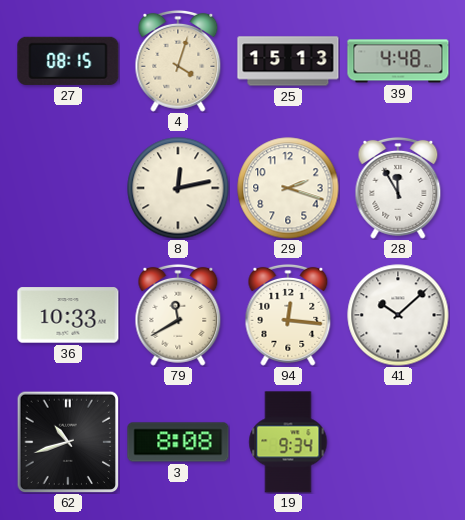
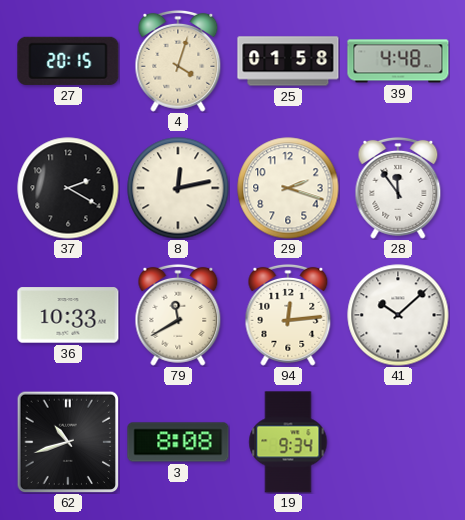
27: 08:15 -> 20:15
25: 15:13 -> 01:58
37: none -> 2:20
28: 11:55 -> 11:54
94: 12:16 -> 12:14
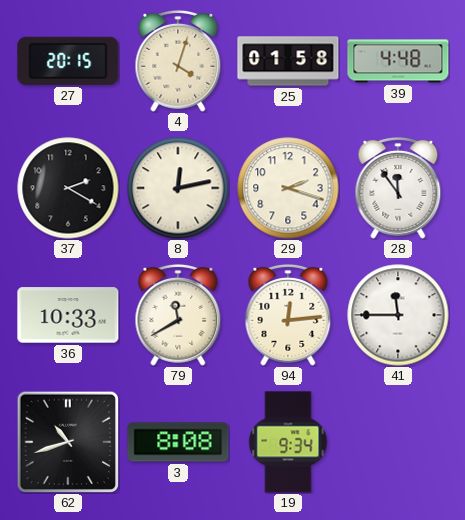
41: 10:08 -> 11:45
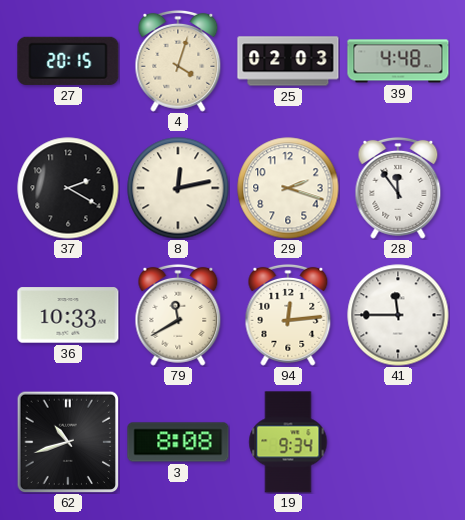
25: 01:58 -> 02:03
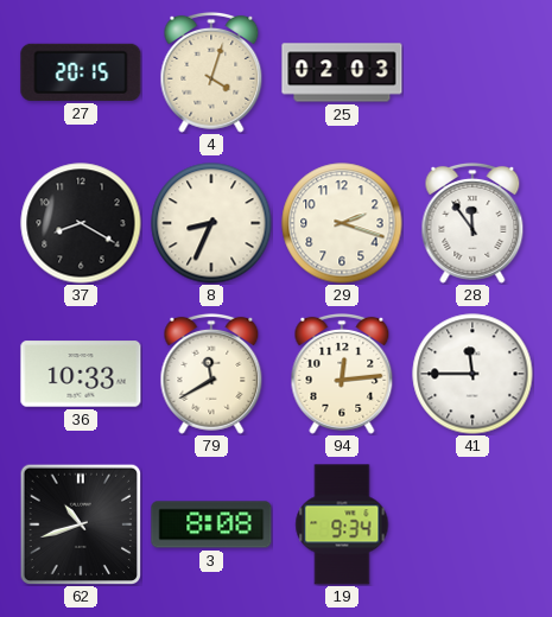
39: 4:48 -> none
37: 2:20 -> 8:20
8: 12:13 -> 8:34
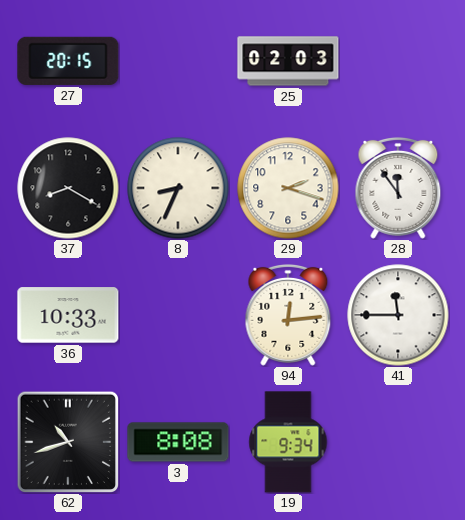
4: 4:03 -> none
79: 11:40 -> none
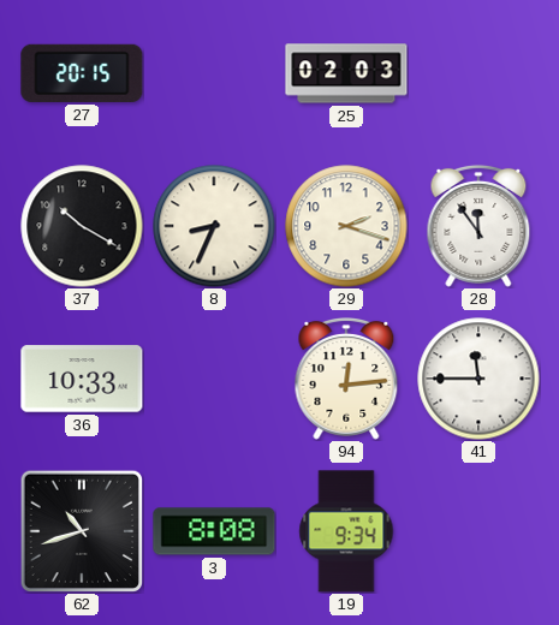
37: 8:20 -> 10:20
